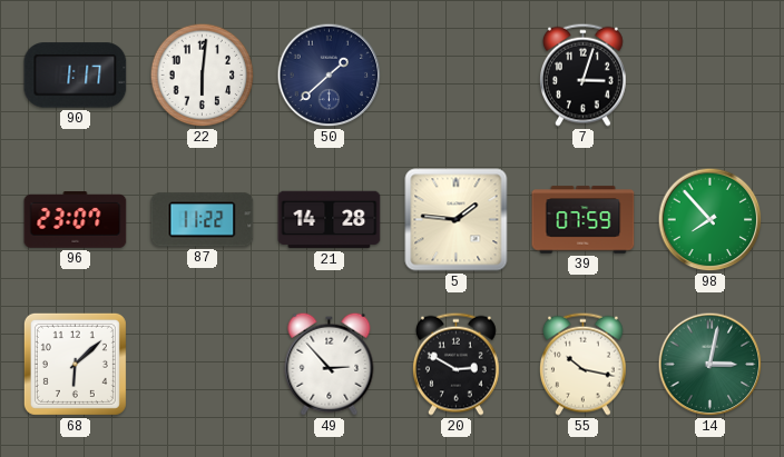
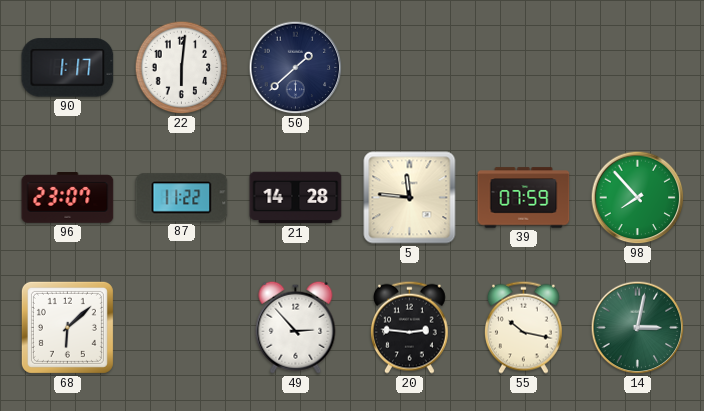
7: 3:03 -> none
5: 1:46 -> 11:46
20: 2:50 -> 2:46
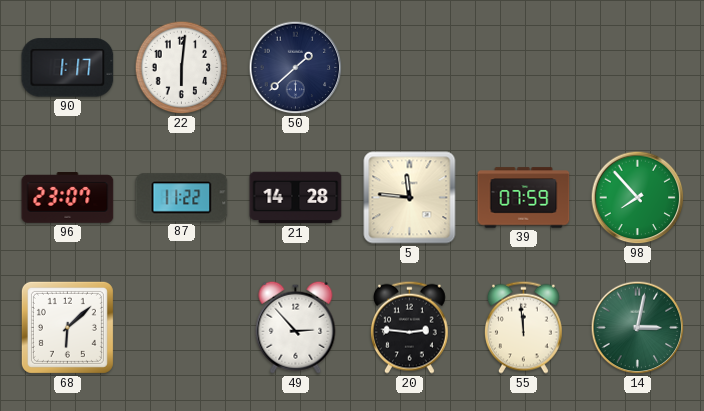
55: 10:17 -> 11:59
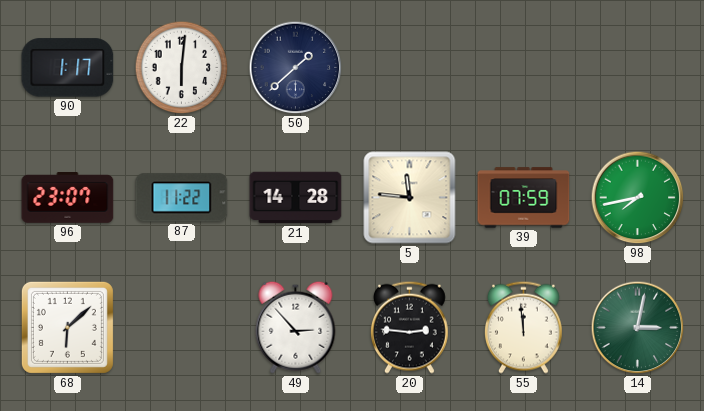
98: 7:53 -> 7:43
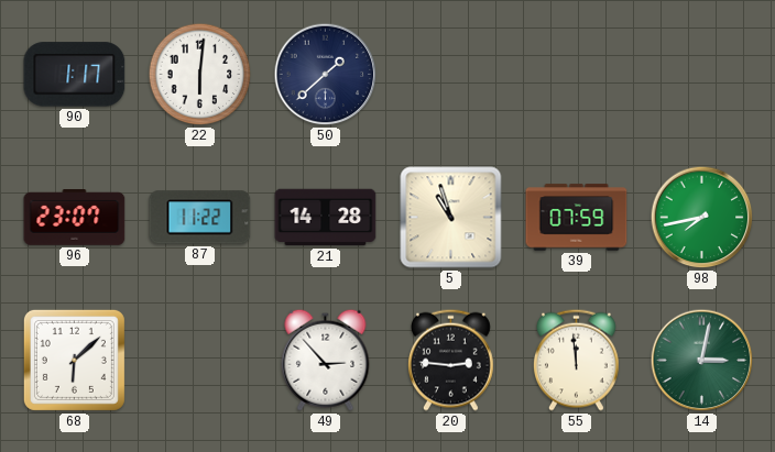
5: 11:46 -> 10:57
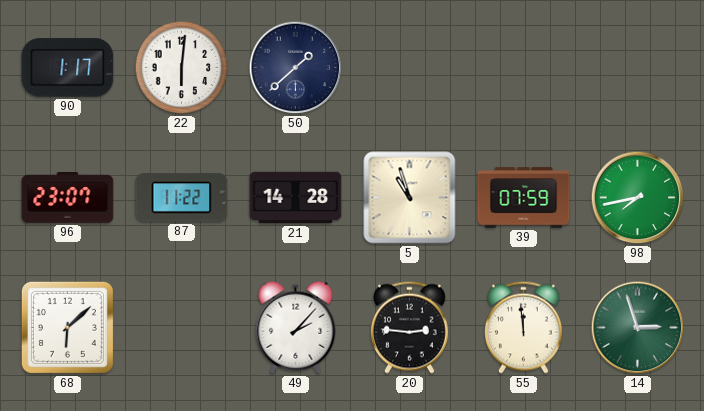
49: 2:53 -> 2:07
14: 3:02 -> 2:57
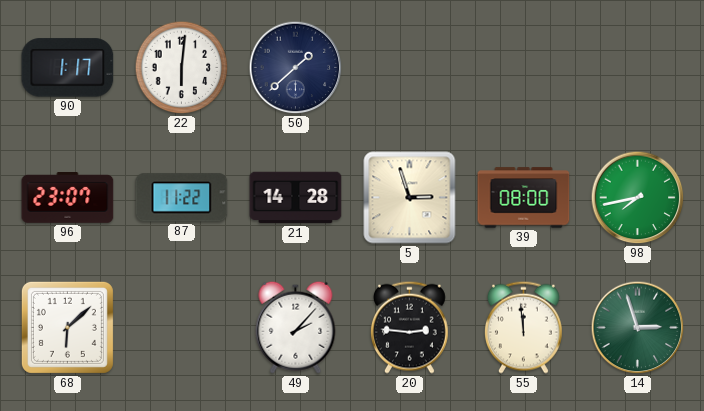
5: 10:57 -> 2:57
39: 07:59 -> 08:00
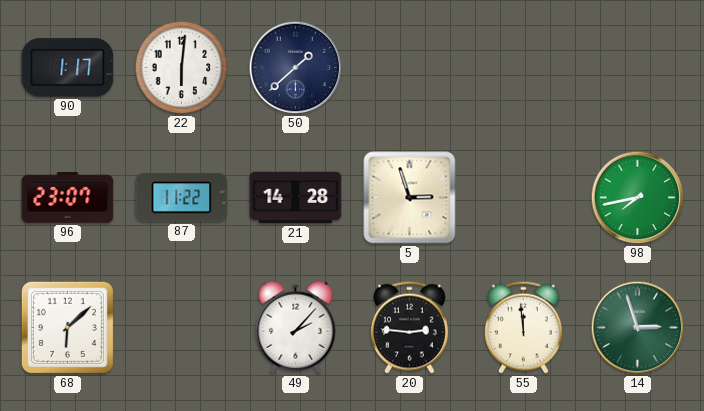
39: 08:00 -> none
